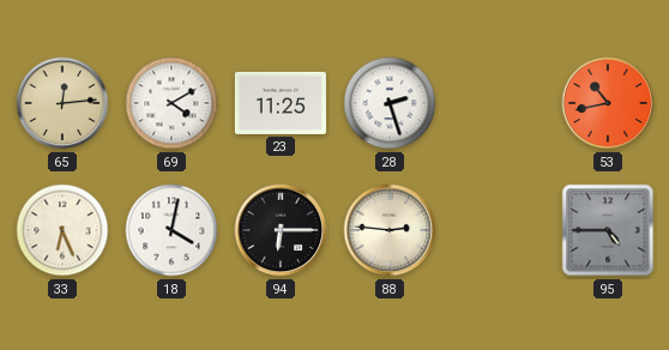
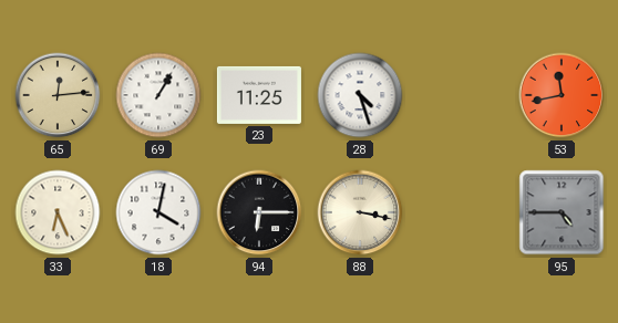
69: 4:10 -> 1:05
28: 2:27 -> 4:27
53: 10:43 -> 11:43
88: 2:46 -> 3:17
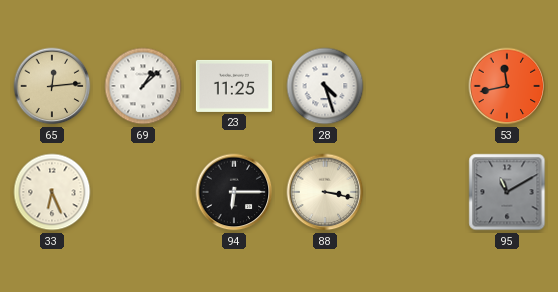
69: 1:05 -> 1:08
18: 4:02 -> none
95: 4:45 -> 11:10
